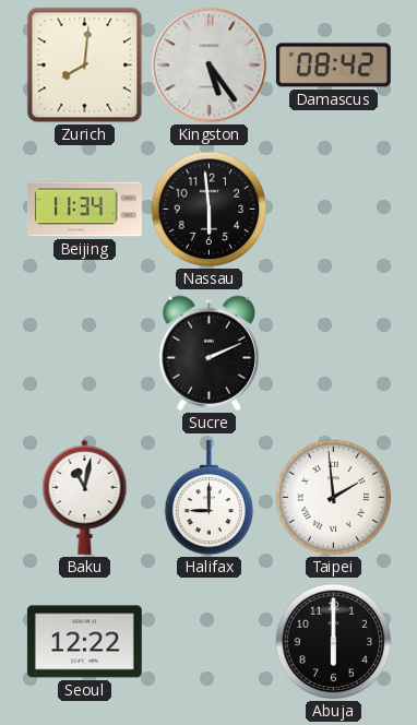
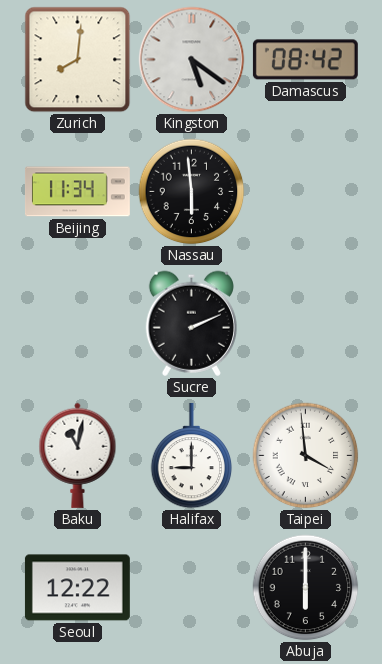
Kingston: 5:24 -> 5:21
Taipei: 1:59 -> 3:59
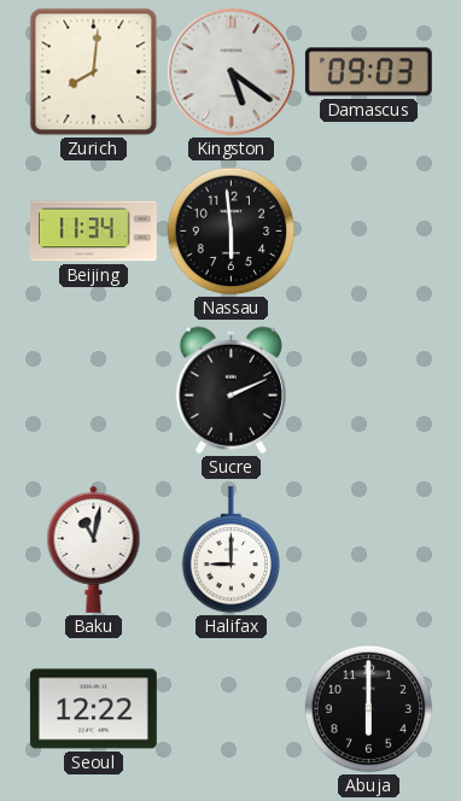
Damascus: 08:42 -> 09:03
Taipei: 3:59 -> none
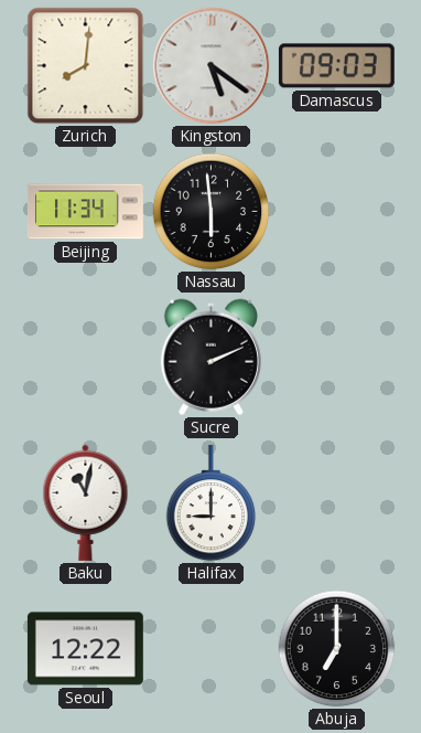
Abuja: 6:00 -> 7:00
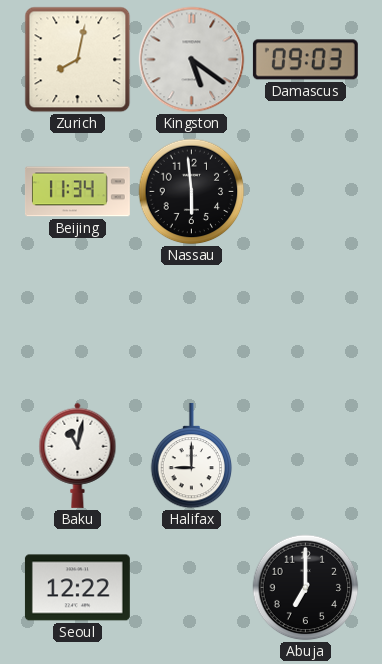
Zurich: 8:01 -> 8:02
Sucre: 2:11 -> none
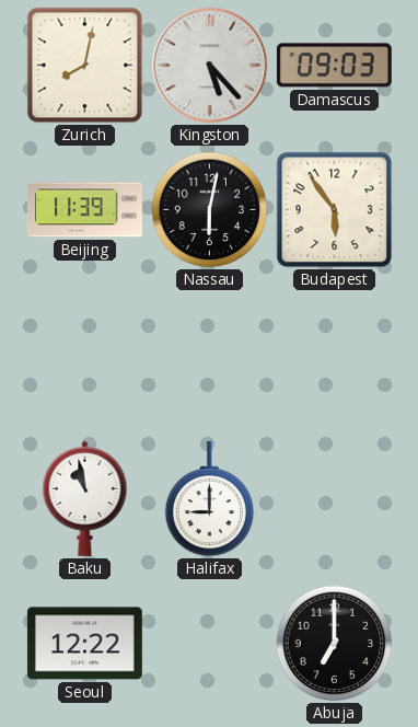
Kingston: 5:21 -> 5:23
Beijing: 11:34 -> 11:39
Nassau: 5:59 -> 6:02
Budapest: none -> 5:54
Baku: 11:02 -> 10:58
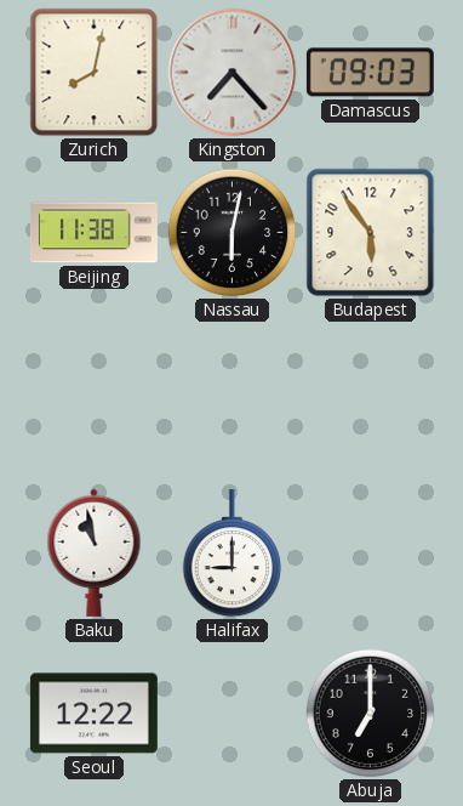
Kingston: 5:23 -> 7:23
Beijing: 11:39 -> 11:38
